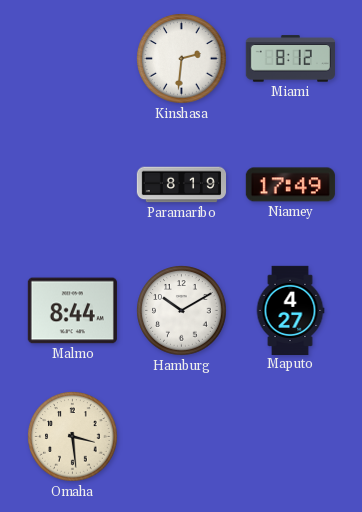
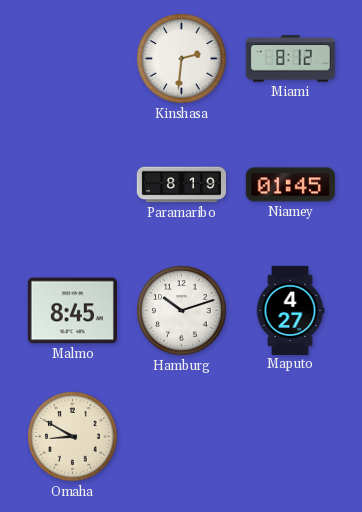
Niamey: 17:49 -> 01:45
Malmo: 8:44 -> 8:45
Hamburg: 10:10 -> 10:12
Omaha: 3:29 -> 8:50
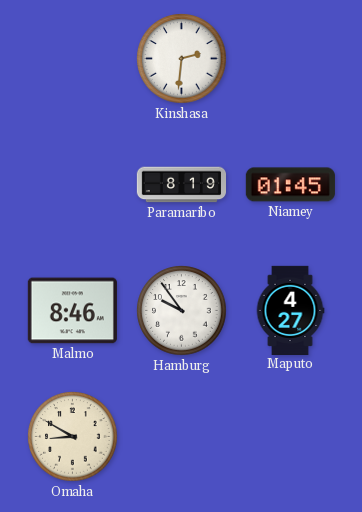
Miami: 8:12 -> none
Malmo: 8:45 -> 8:46
Hamburg: 10:12 -> 9:54
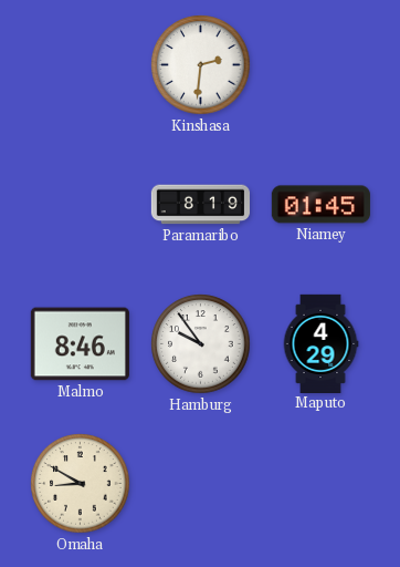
Maputo: 4:27 -> 4:29
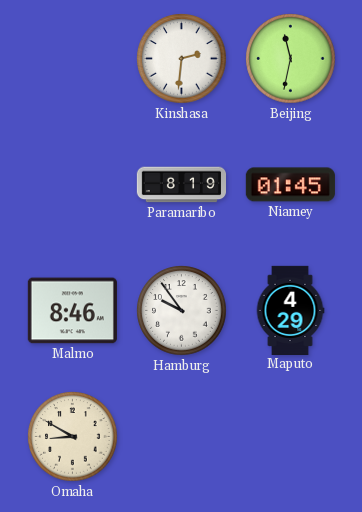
Beijing: none -> 11:32
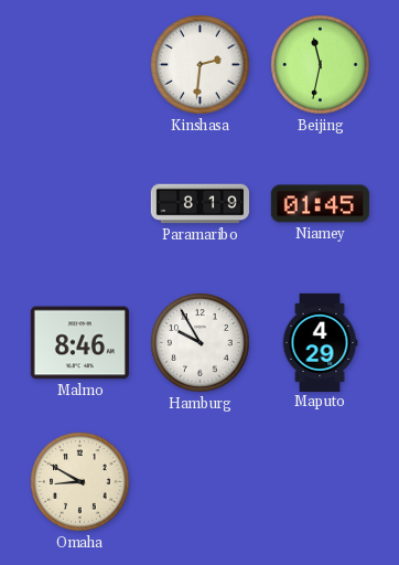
Hamburg: 9:54 -> 9:55
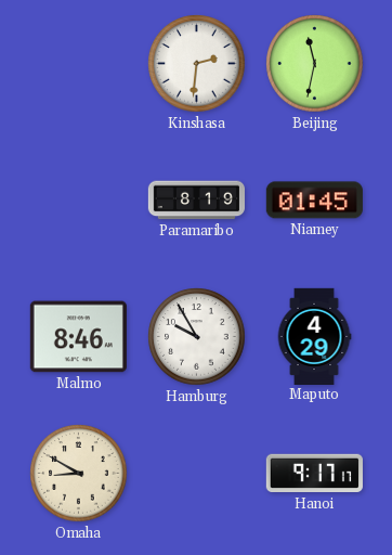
Hanoi: none -> 9:17
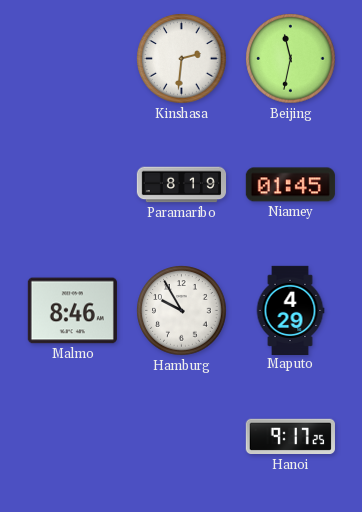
Omaha: 8:50 -> none
Hanoi: 9:17:17 -> 9:17:25
